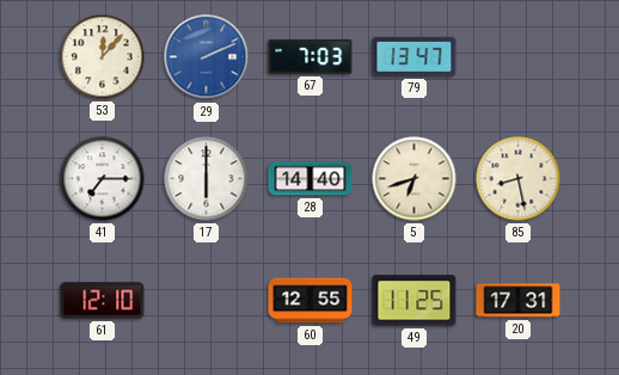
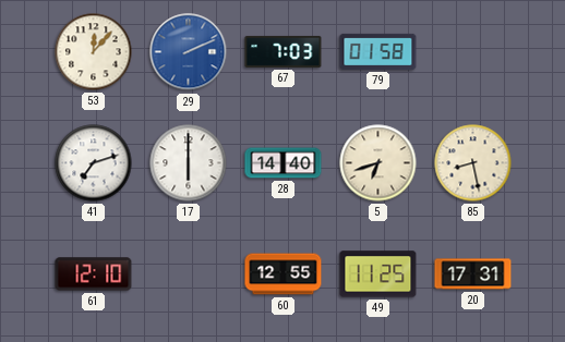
79: 13:47 -> 01:58
41: 7:15 -> 7:12
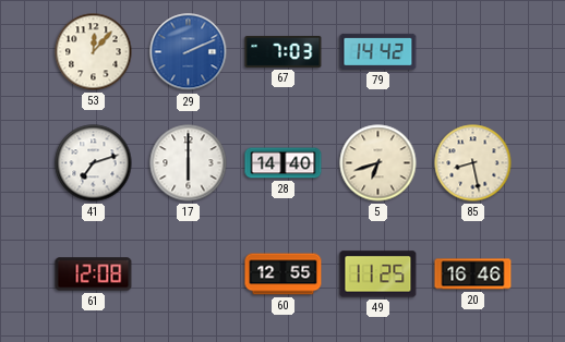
79: 01:58 -> 14:42
61: 12:10 -> 12:08
20: 17:31 -> 16:46
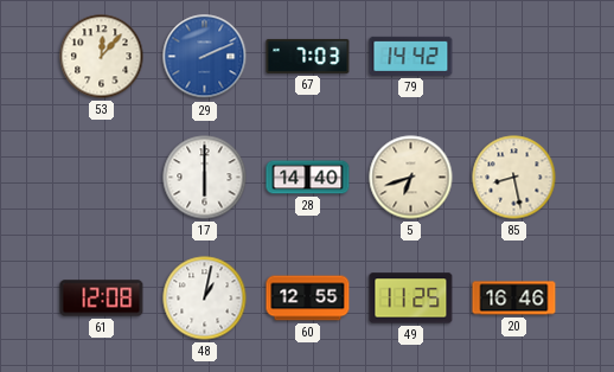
41: 7:12 -> none
48: none -> 1:02
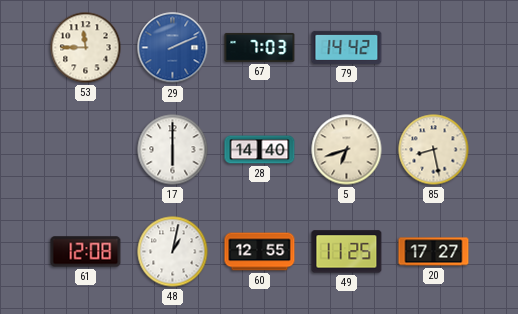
53: 12:07 -> 11:45
20: 16:46 -> 17:27
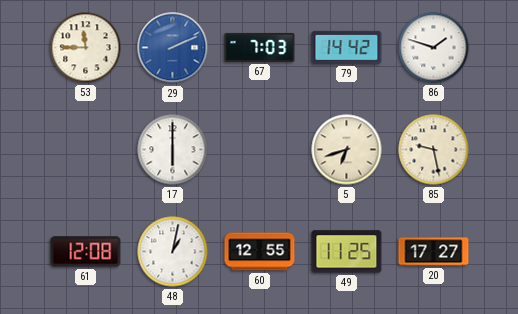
86: none -> 1:48
28: 14:40 -> none
85: 8:28 -> 9:28
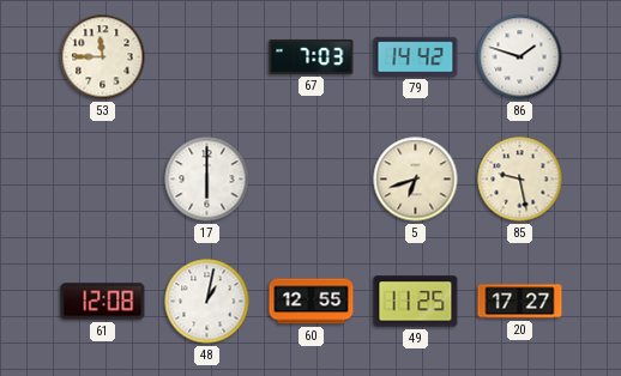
29: 2:11 -> none
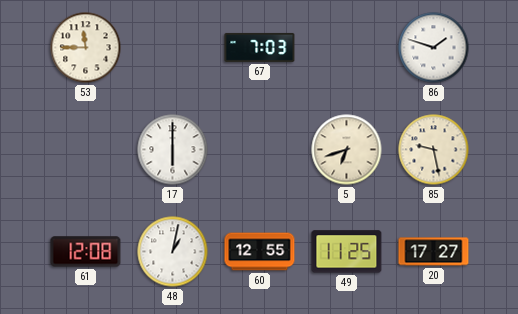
79: 14:42 -> none
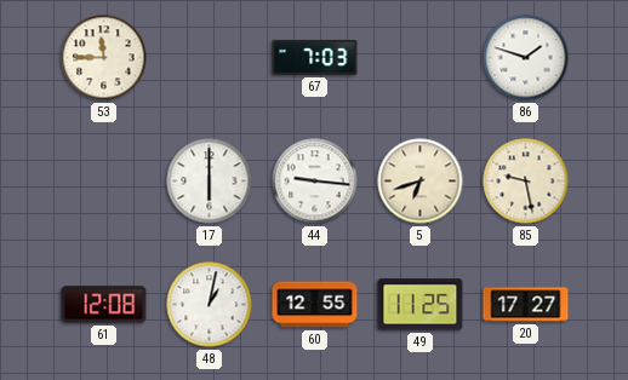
44: none -> 9:16
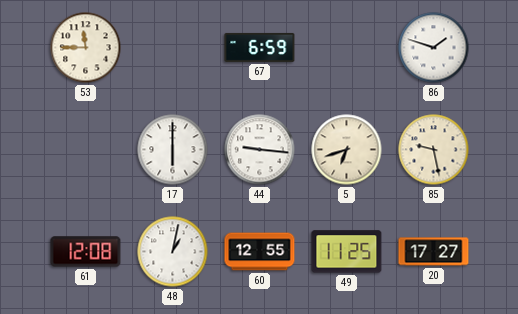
67: 7:03 -> 6:59
